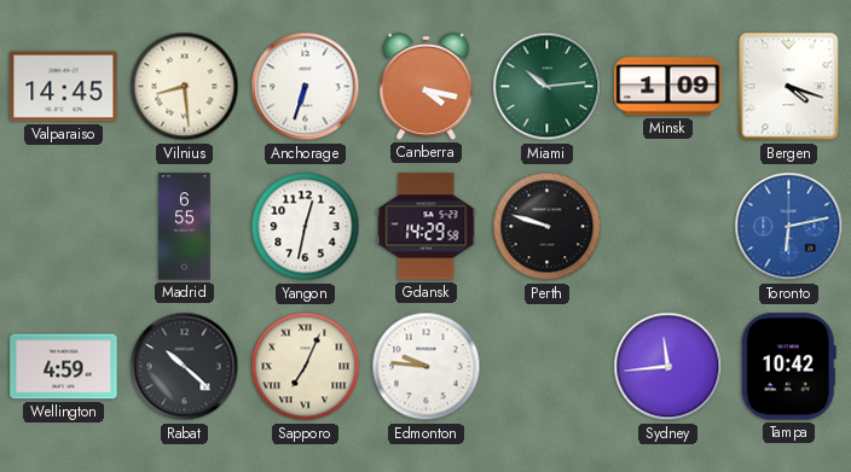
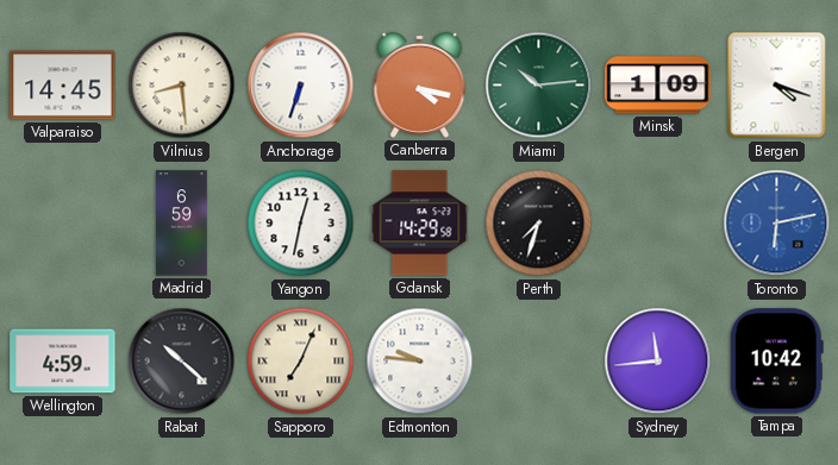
Madrid: 6:55 -> 6:59
Perth: 9:48 -> 7:33
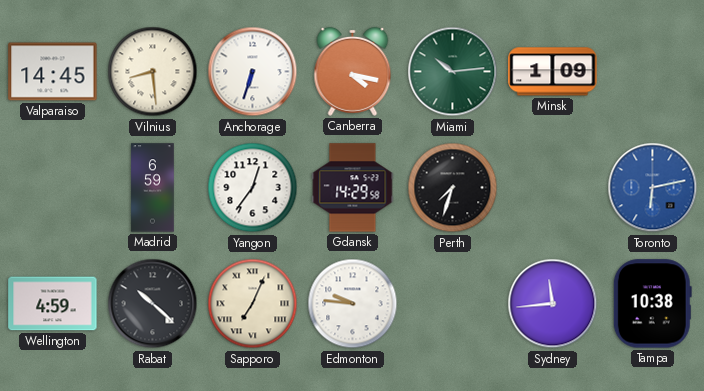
Bergen: 4:18 -> none
Yangon: 12:32 -> 12:36
Tampa: 10:42 -> 10:38
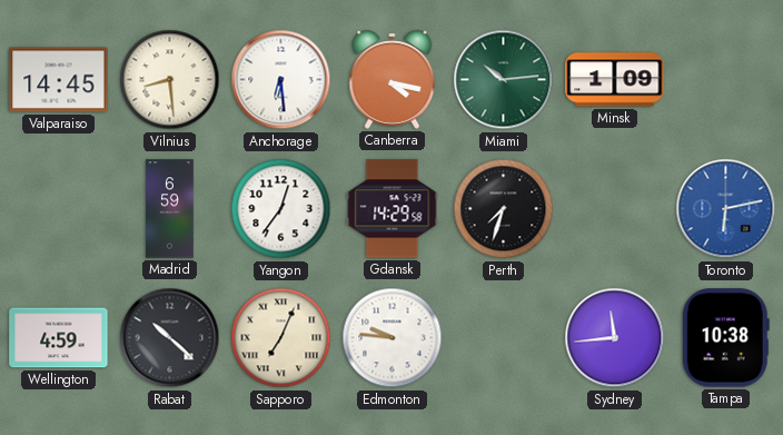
Anchorage: 6:33 -> 6:29
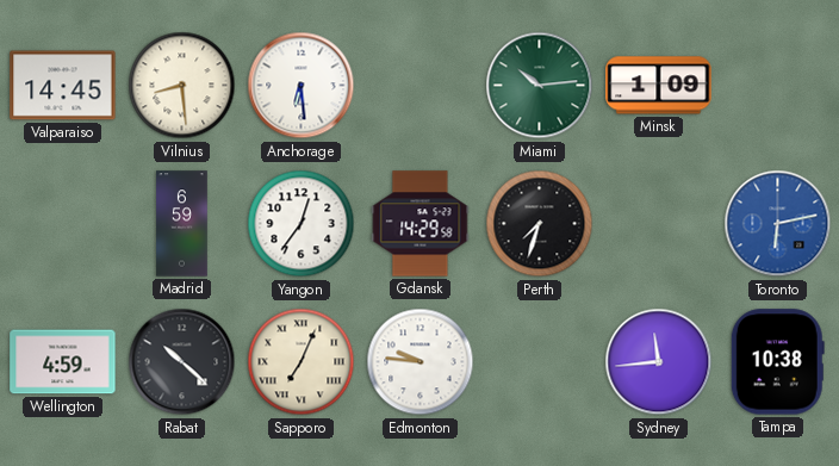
Canberra: 4:17 -> none
